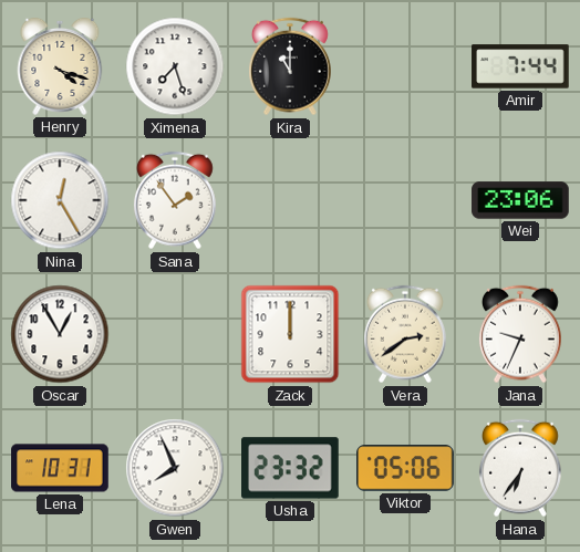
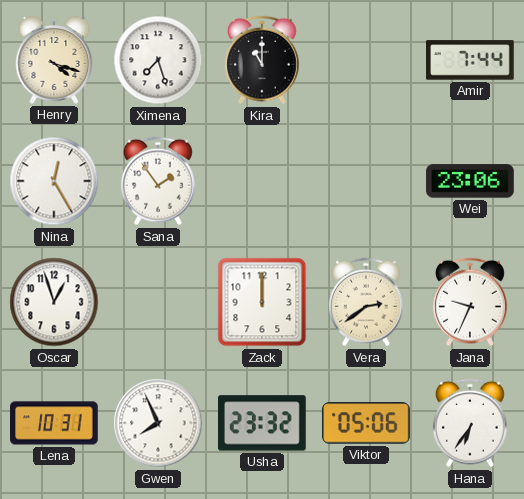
Oscar: 12:55 -> 12:57
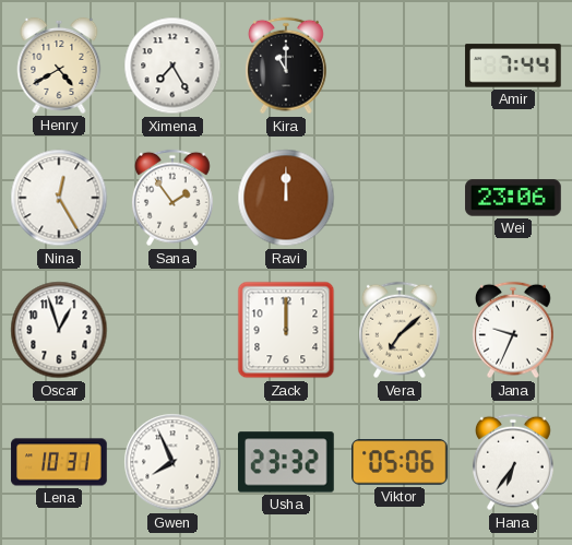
Henry: 4:18 -> 4:40
Ximena: 7:27 -> 7:25
Ravi: none -> 12:00
Vera: 2:39 -> 7:08
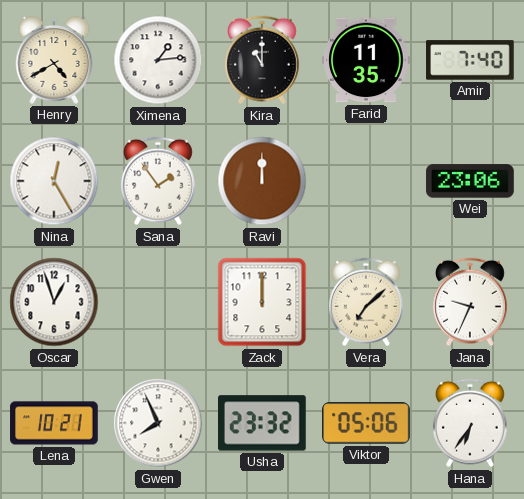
Ximena: 7:25 -> 1:14
Farid: none -> 11:35
Amir: 7:44 -> 7:40
Lena: 10:31 -> 10:21
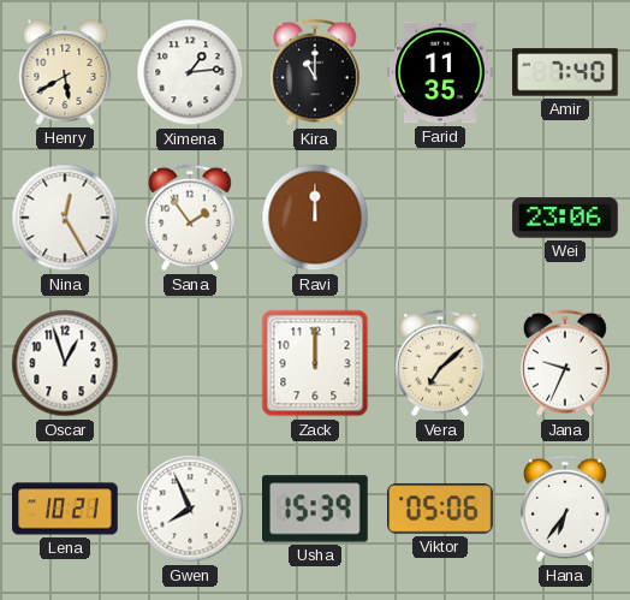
Henry: 4:40 -> 5:40
Usha: 23:32 -> 15:39
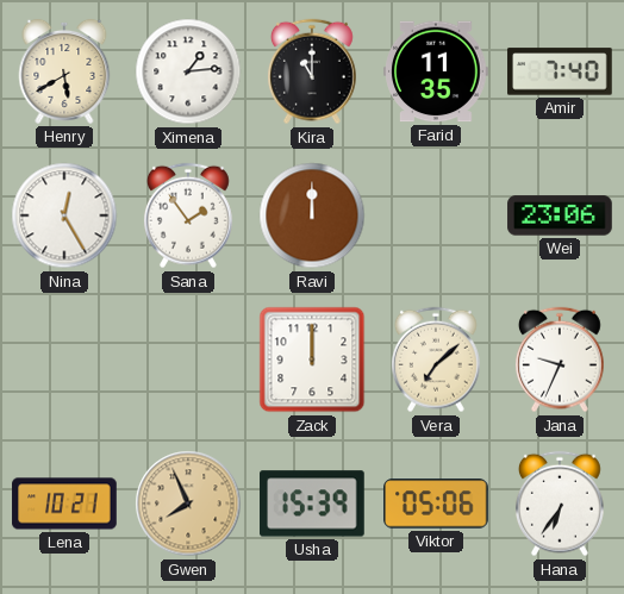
Oscar: 12:57 -> none
Gwen dial: white -> champagne
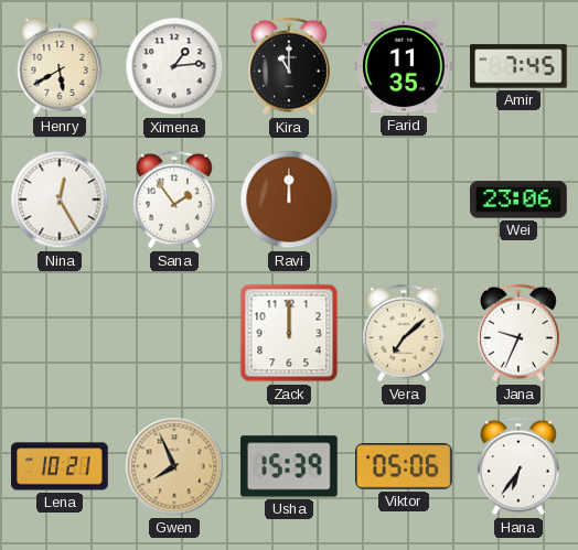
Amir: 7:40 -> 7:45
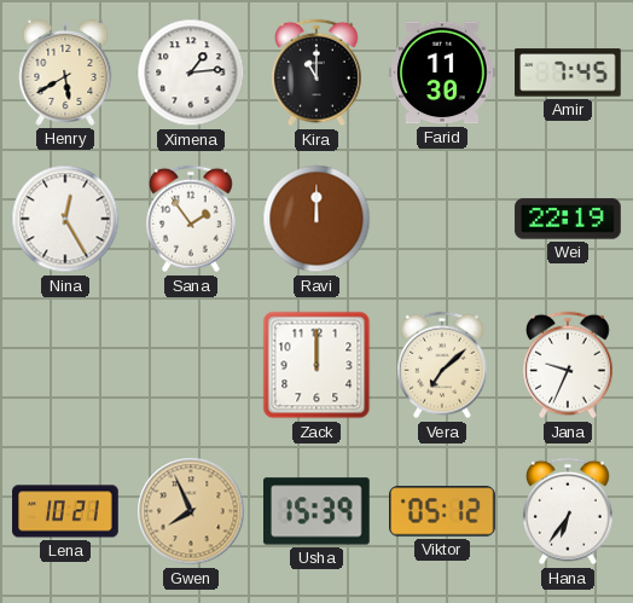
Farid: 11:35 -> 11:30
Wei: 23:06 -> 22:19
Viktor: 05:06 -> 05:12
